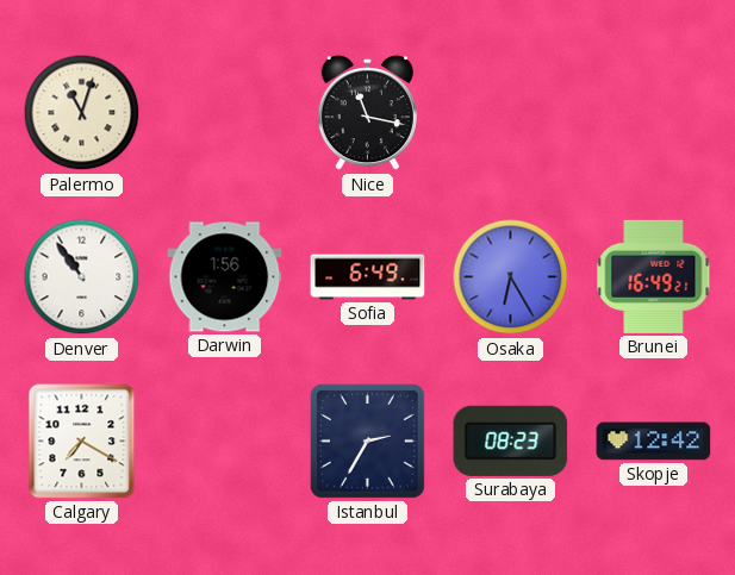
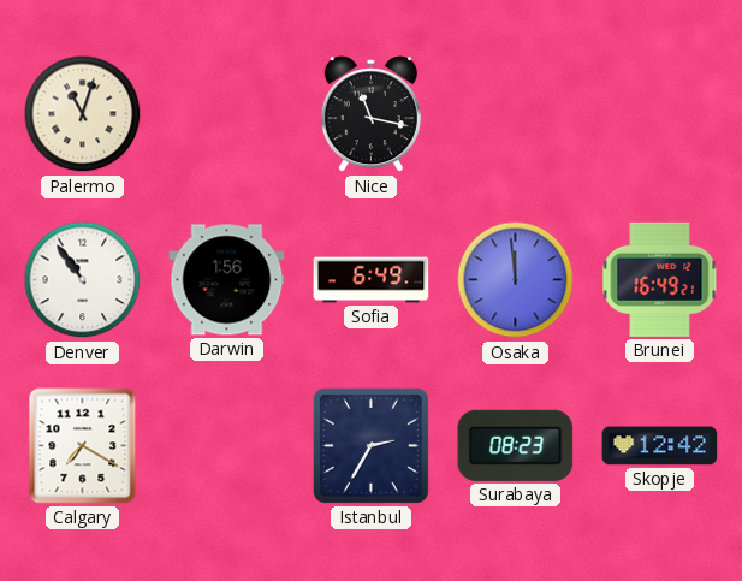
Osaka: 6:25 -> 11:59
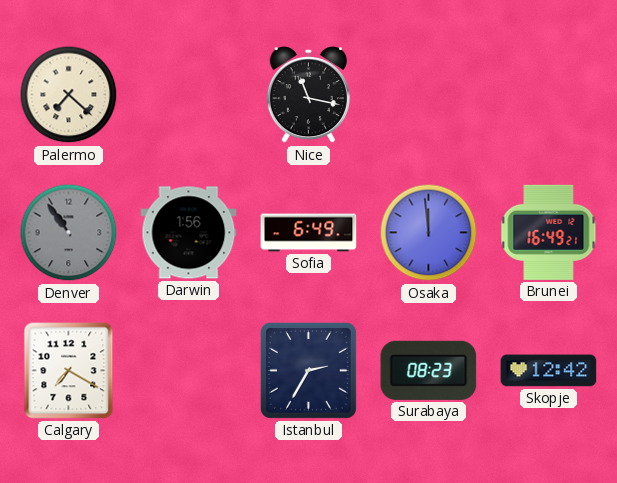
Palermo: 11:03 -> 7:22
Denver dial: white -> grey
